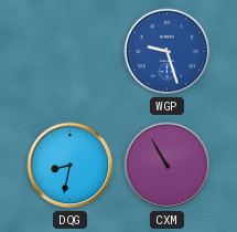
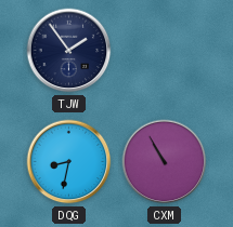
TJW: none -> 1:54
WGP: 9:27 -> none
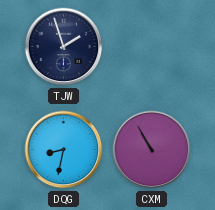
TJW: 1:54 -> 1:57
